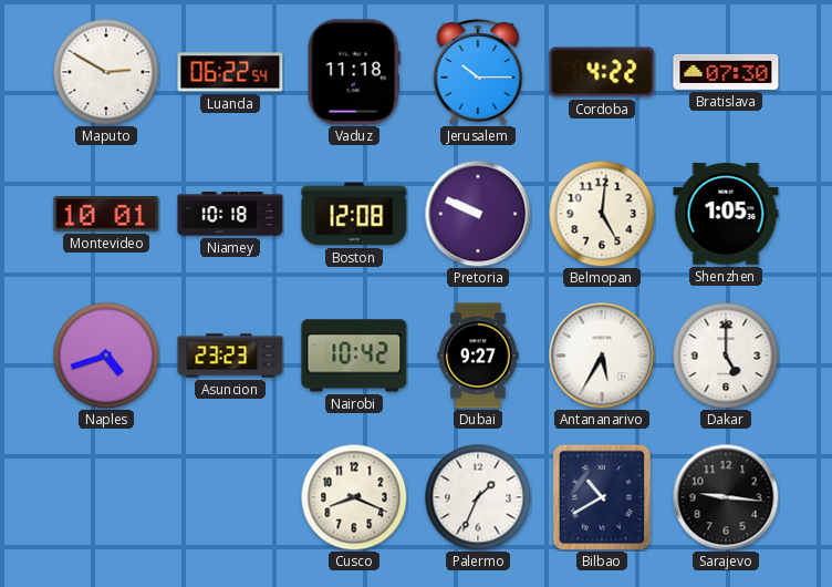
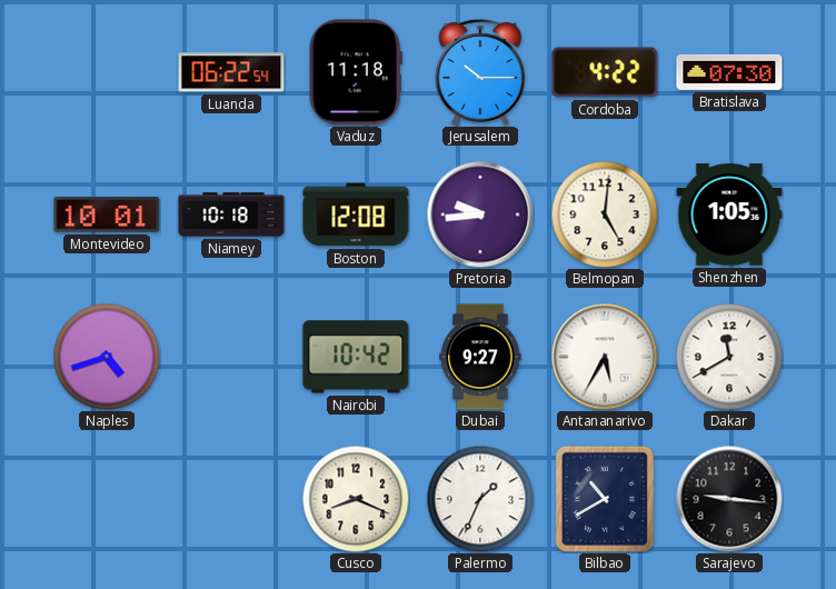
Maputo: 2:50 -> none
Pretoria: 9:49 -> 9:44
Asuncion: 23:23 -> none
Dakar: 5:00 -> 11:40
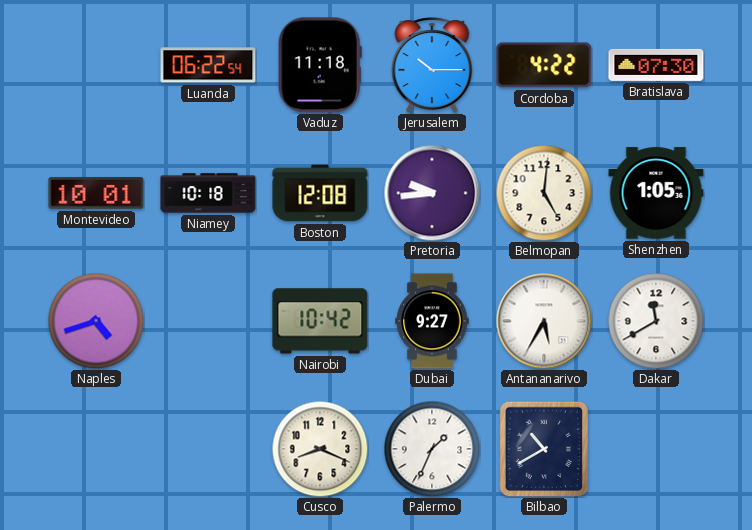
Sarajevo: 9:16 -> none
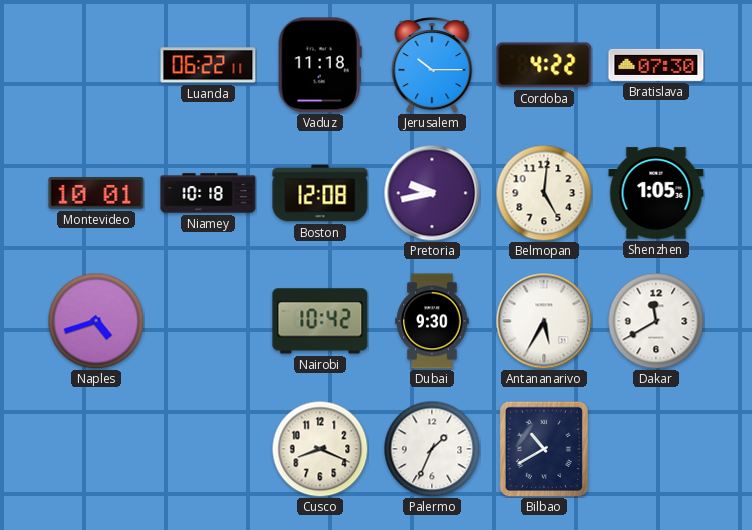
Luanda: 06:22:54 -> 06:22:11
Pretoria: 9:44 -> 9:43
Dubai: 9:27 -> 9:30
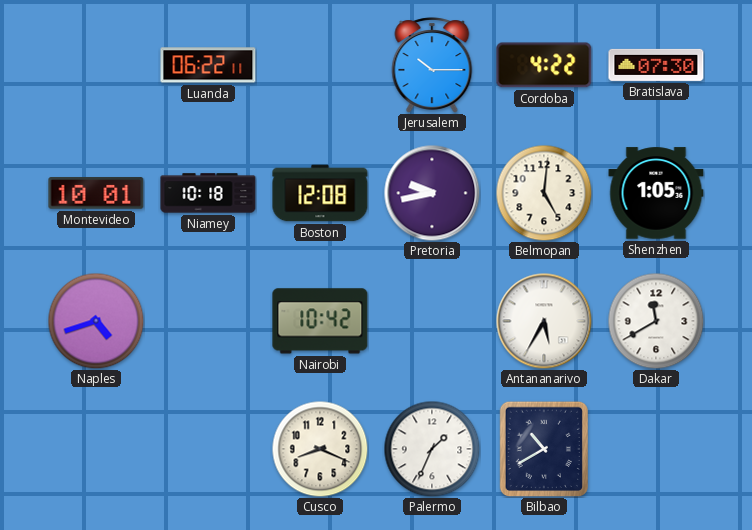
Vaduz: 11:18 -> none
Dubai: 9:30 -> none
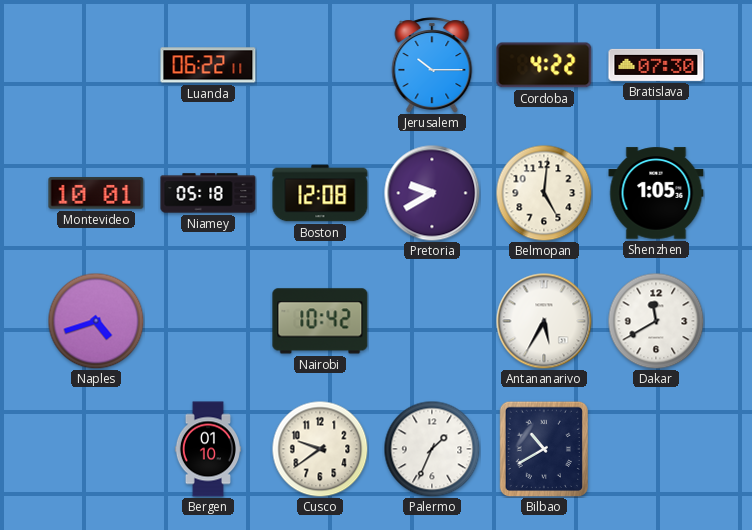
Niamey: 10:18 -> 05:18
Pretoria: 9:43 -> 9:40
Bergen: none -> 01:10
Cusco: 8:19 -> 9:39
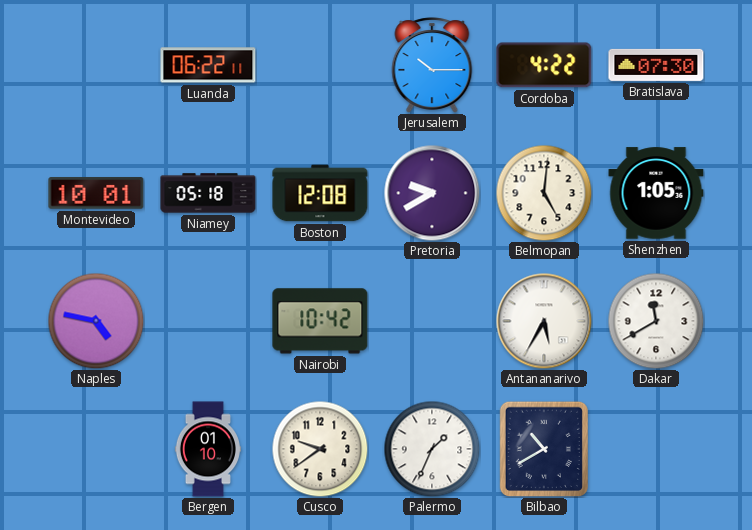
Naples: 4:42 -> 4:47
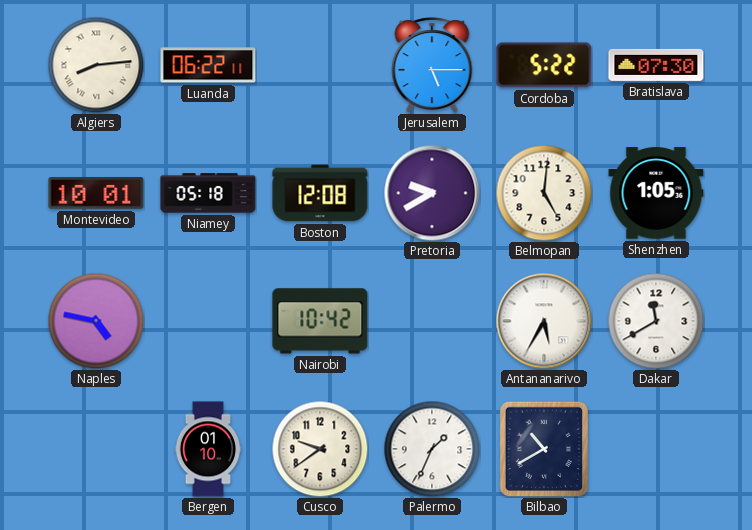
Algiers: none -> 8:14
Jerusalem: 10:15 -> 5:15
Cordoba: 4:22 -> 5:22
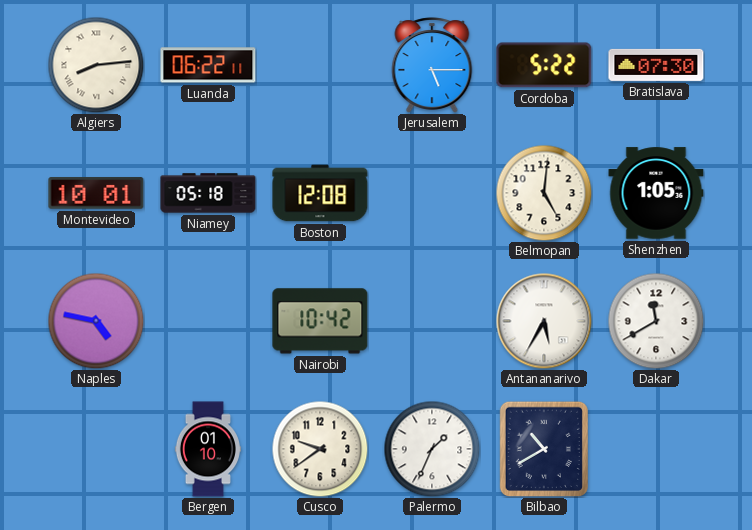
Pretoria: 9:40 -> none
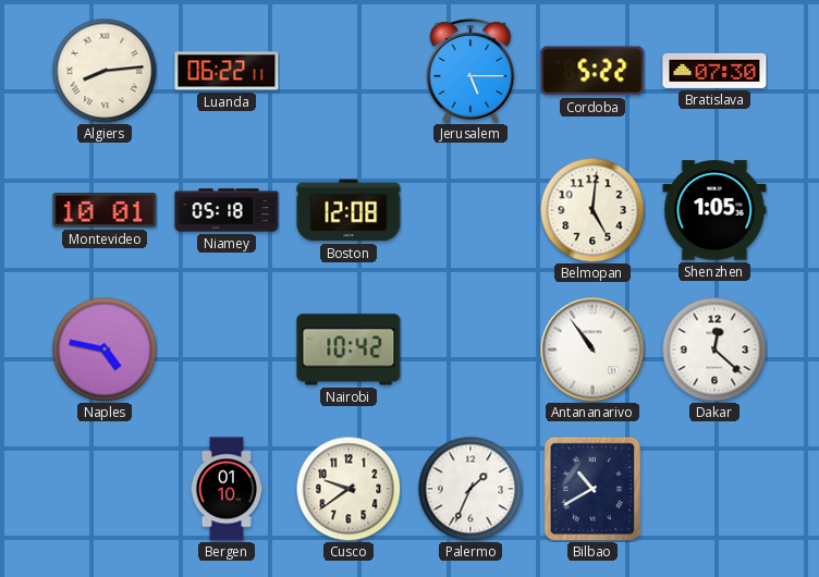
Antananarivo: 5:35 -> 10:54
Dakar: 11:40 -> 12:22
